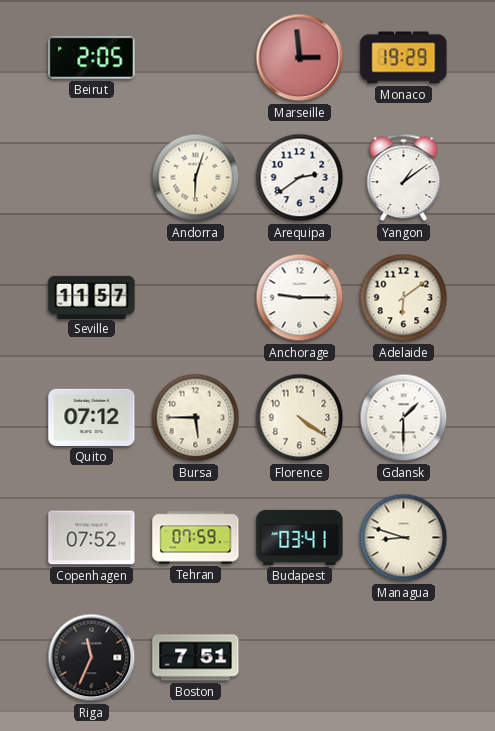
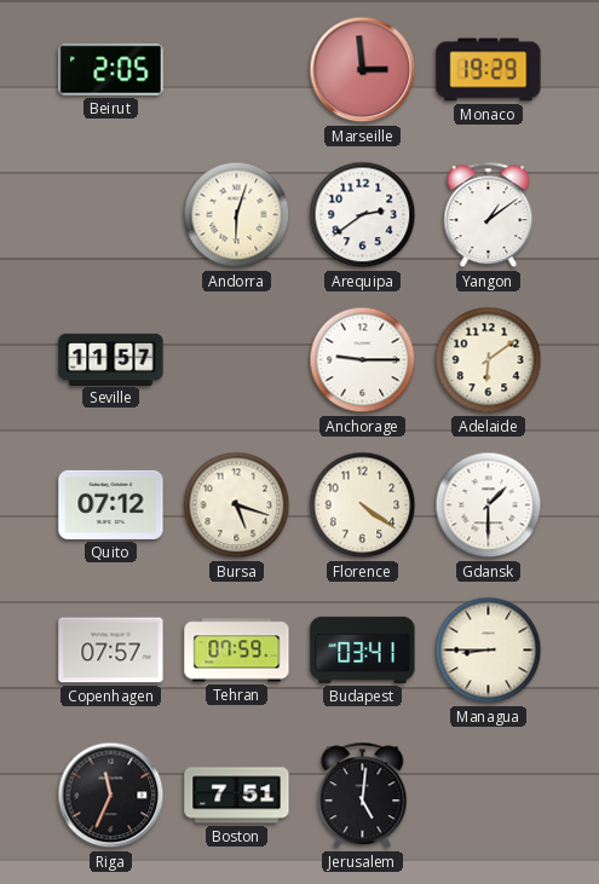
Bursa: 5:45 -> 5:18
Copenhagen: 07:52 -> 07:57
Managua: 8:48 -> 8:45
Jerusalem: none -> 5:01
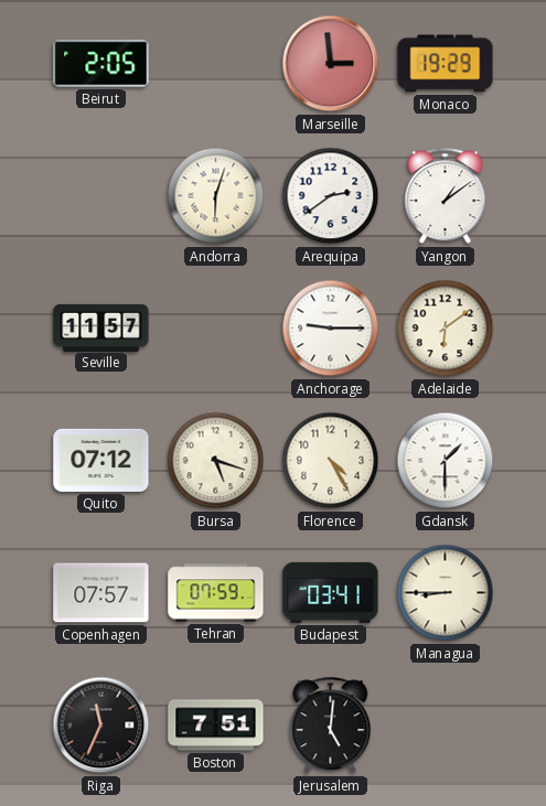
Florence: 4:21 -> 4:25
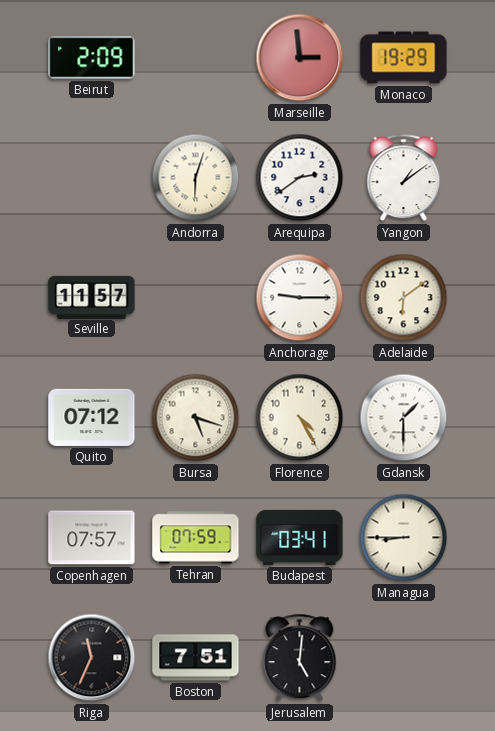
Beirut: 2:05 -> 2:09
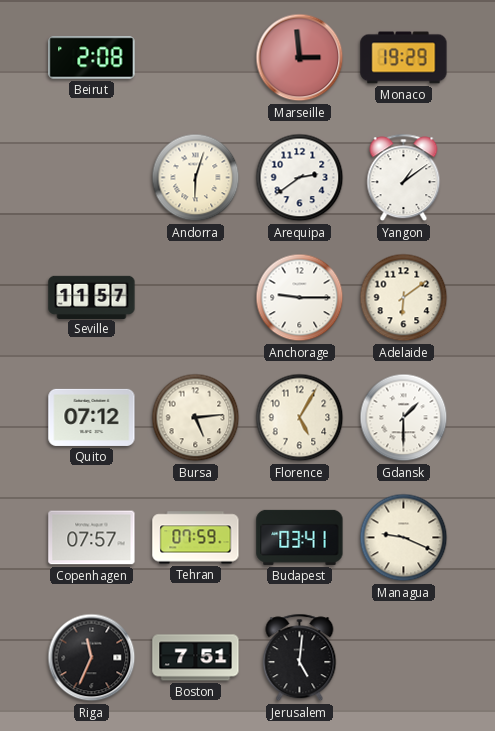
Beirut: 2:09 -> 2:08
Bursa: 5:18 -> 5:14
Florence: 4:25 -> 5:05
Managua: 8:45 -> 9:19
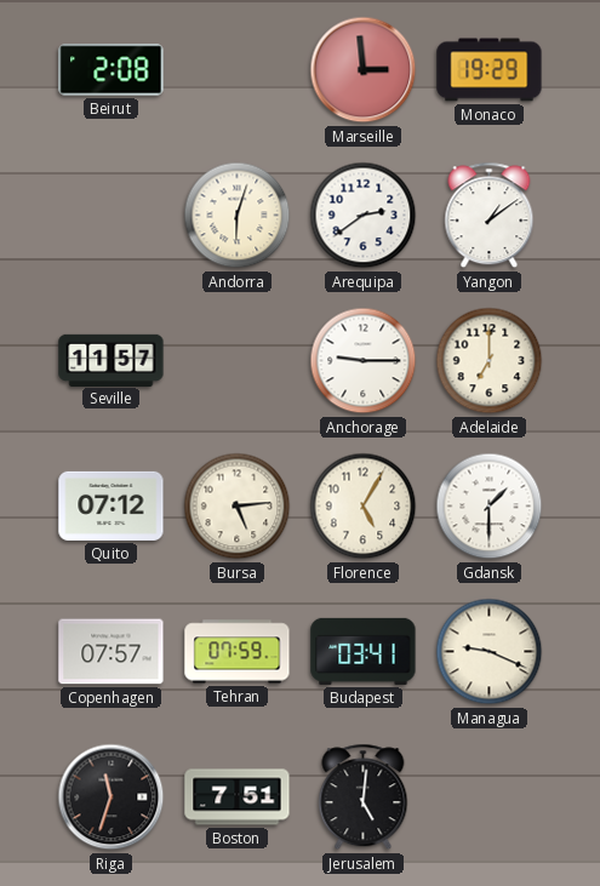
Adelaide: 6:09 -> 7:00
Riga: 11:34 -> 11:33
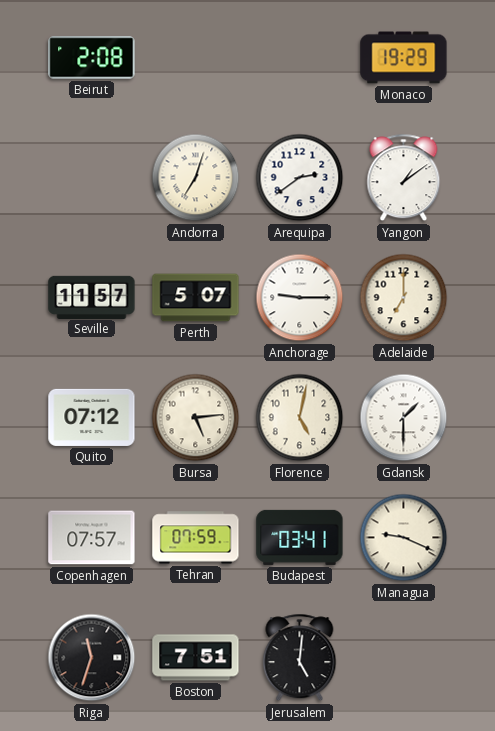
Marseille: 2:59 -> none
Andorra: 6:03 -> 7:03
Perth: none -> 5:07
Florence: 5:05 -> 5:02
